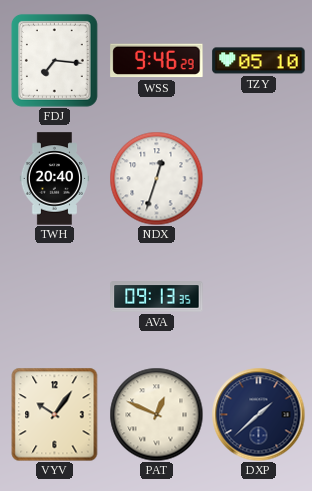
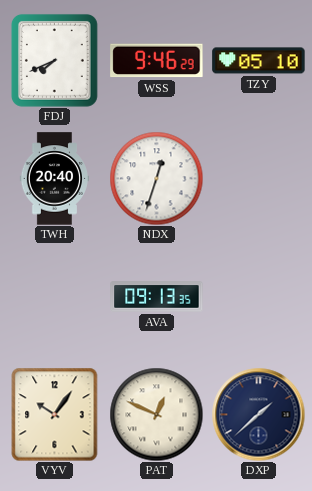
FDJ: 7:16 -> 7:41
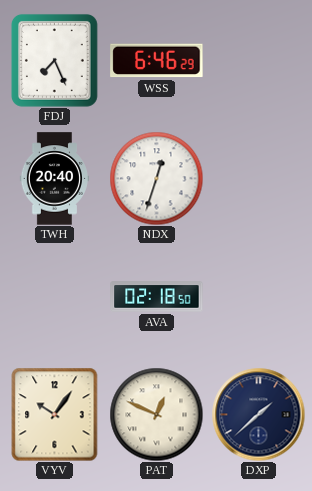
FDJ: 7:41 -> 7:26
WSS: 9:46 -> 6:46
TZY: 05:10 -> none
AVA: 09:13 -> 02:18
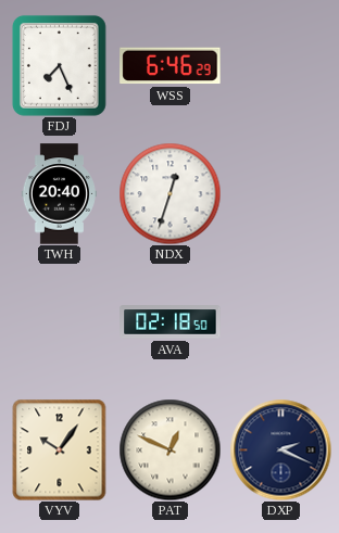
DXP: 1:38 -> 2:19
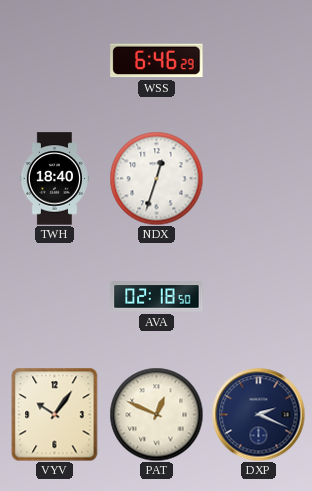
FDJ: 7:26 -> none
TWH: 20:40 -> 18:40
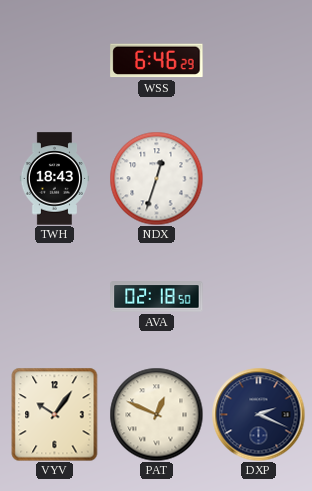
TWH: 18:40 -> 18:43
